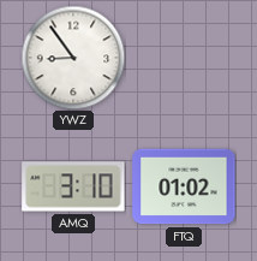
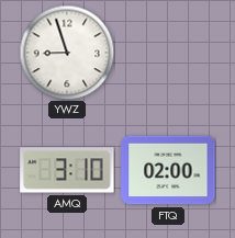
YWZ: 8:54 -> 8:57
FTQ: 01:02 -> 02:00
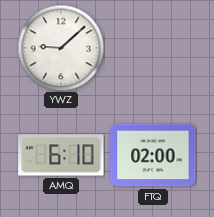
YWZ: 8:57 -> 9:08
AMQ: 3:10 -> 6:10
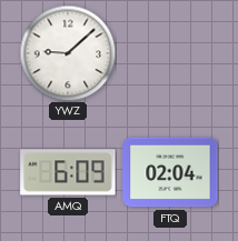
AMQ: 6:10 -> 6:09
FTQ: 02:00 -> 02:04
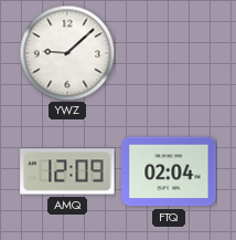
AMQ: 6:09 -> 12:09
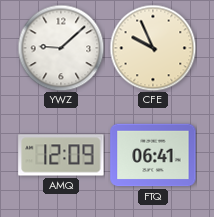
CFE: none -> 9:56
FTQ: 02:04 -> 06:41
